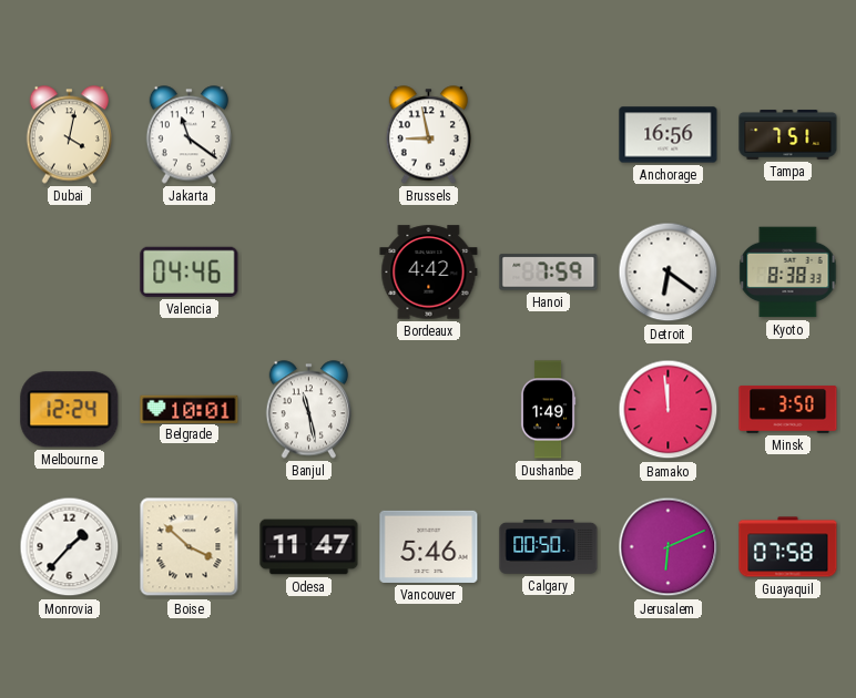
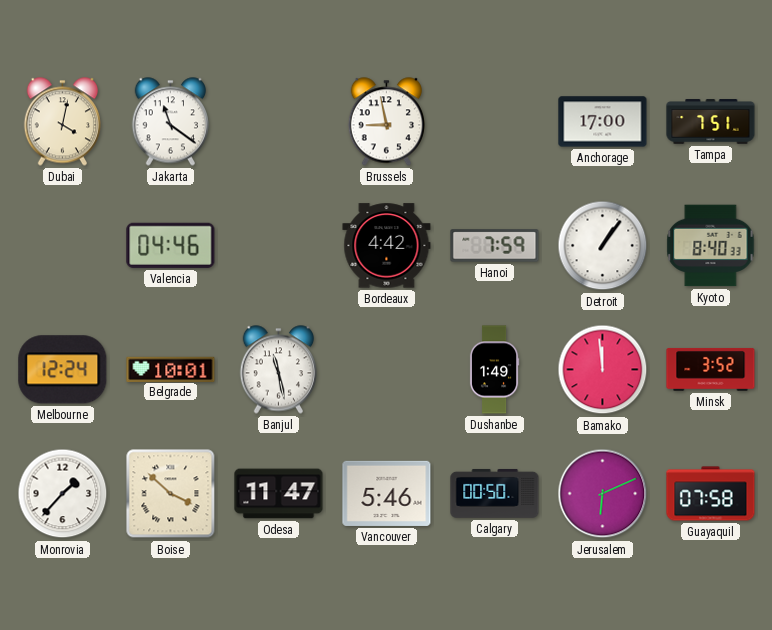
Anchorage: 16:56 -> 17:00
Detroit: 6:21 -> 1:06
Kyoto: 8:38 -> 8:40
Minsk: 3:50 -> 3:52
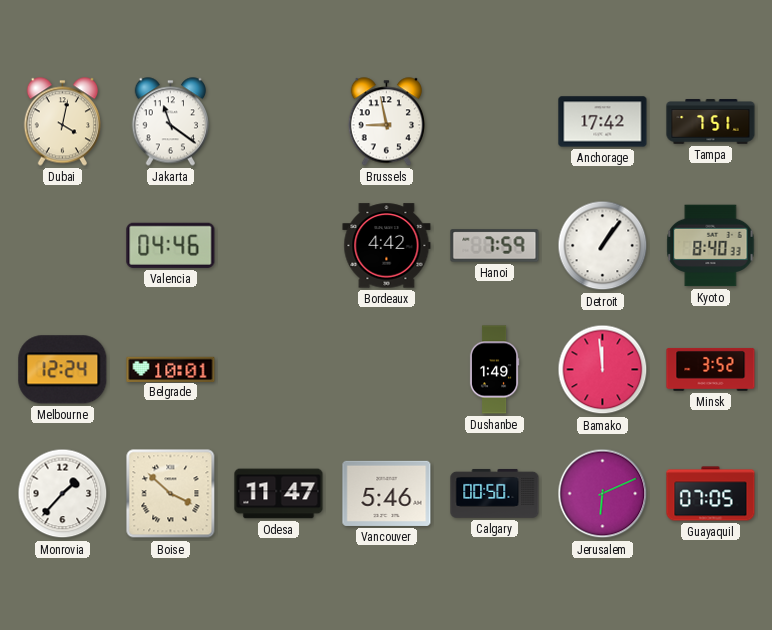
Anchorage: 17:00 -> 17:42
Banjul: 11:28 -> none
Guayaquil: 07:58 -> 07:05
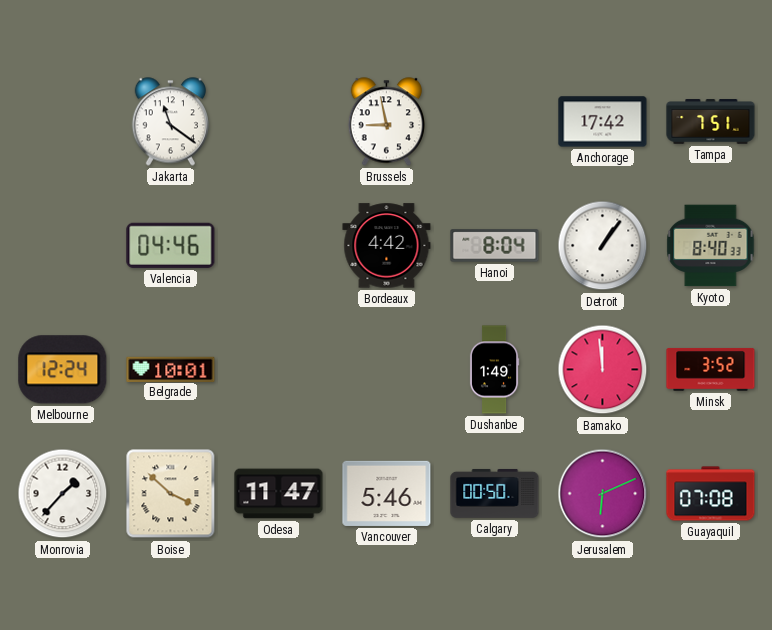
Dubai: 4:02 -> none
Hanoi: 7:59 -> 8:04
Guayaquil: 07:05 -> 07:08
